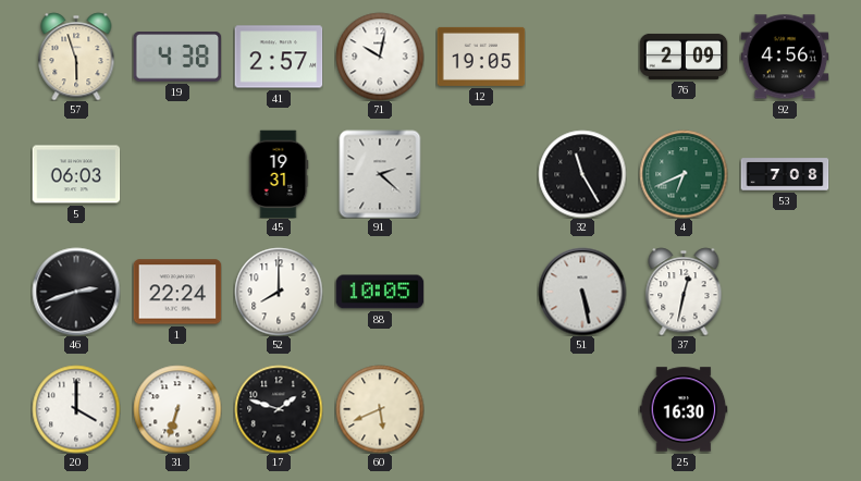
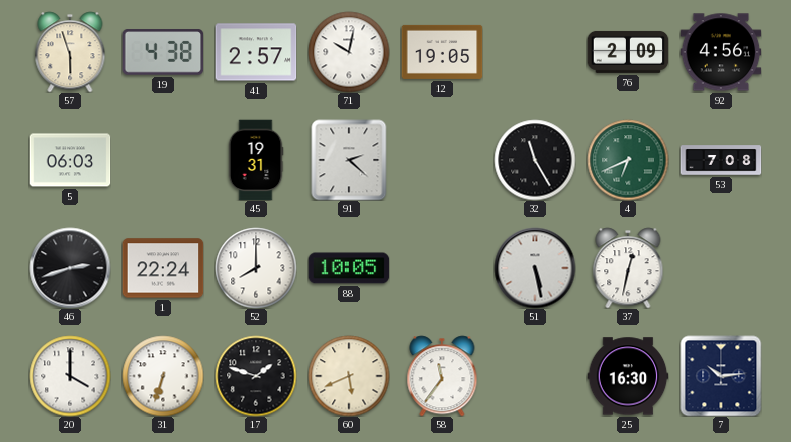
58: none -> 11:36
7: none -> 10:14
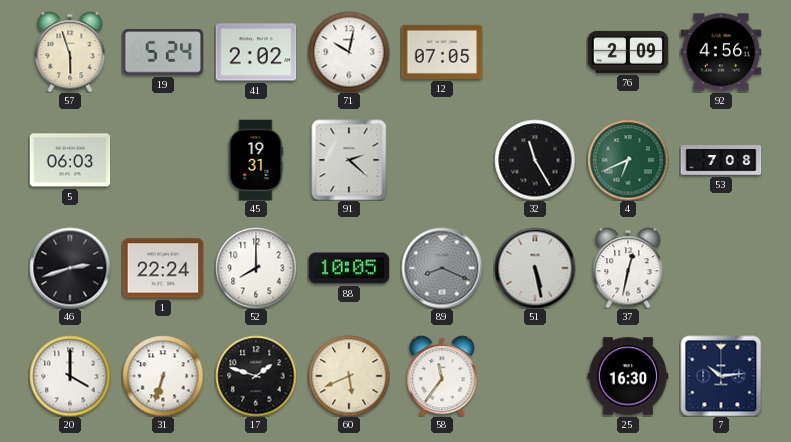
19: 4:38 -> 5:24
41: 2:57 -> 2:02
12: 19:05 -> 07:05
89: none -> 8:19
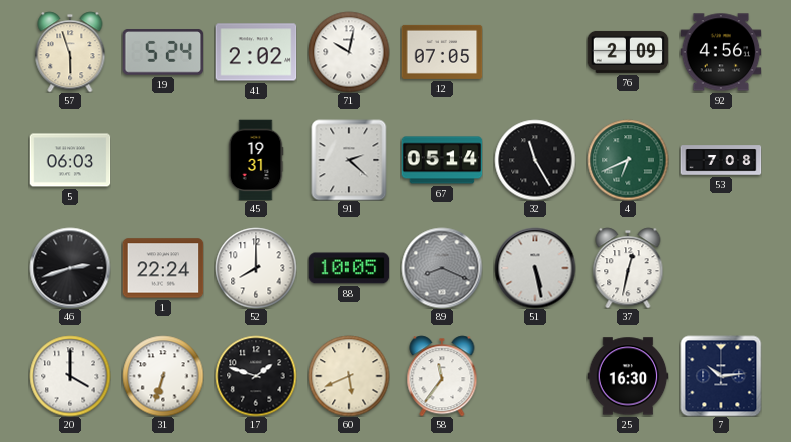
67: none -> 05:14
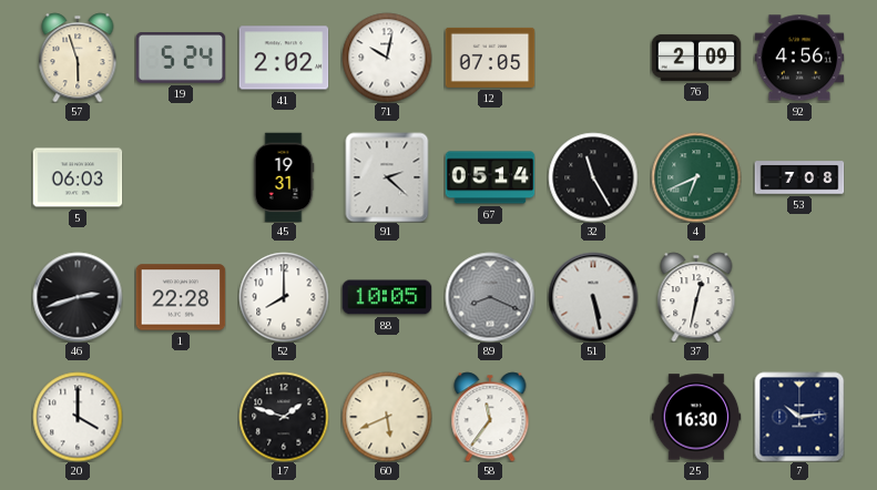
1: 22:24 -> 22:28
31: 6:33 -> none
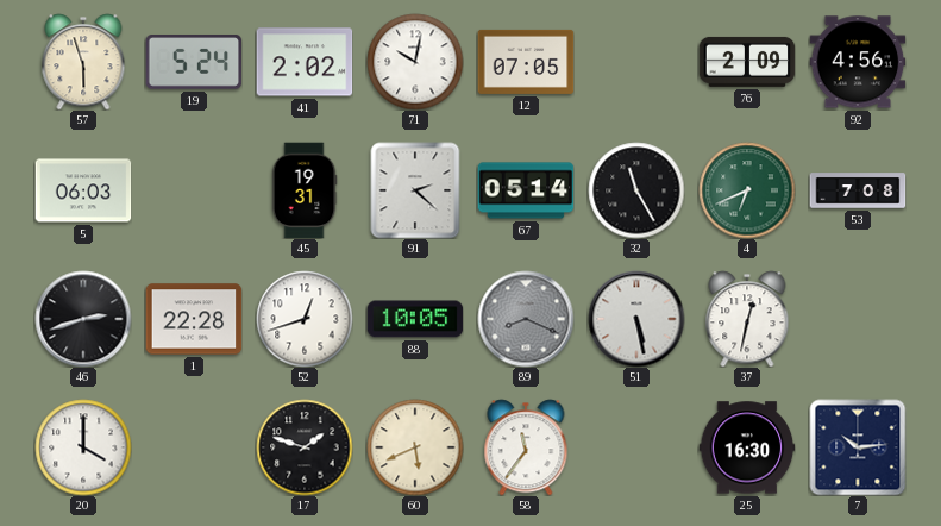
52: 8:00 -> 12:42
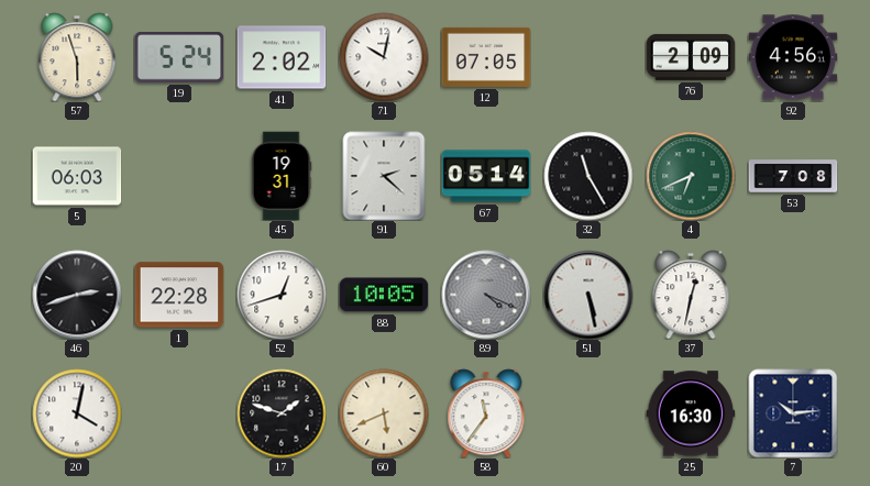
89: 8:19 -> 4:19
20: 4:00 -> 4:02
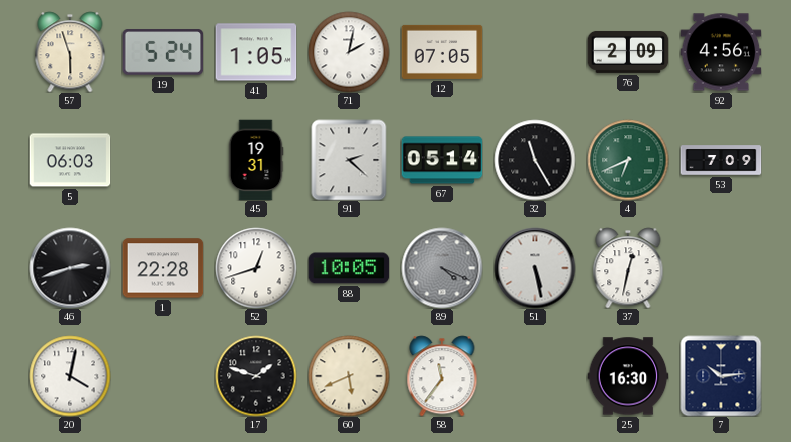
41: 2:02 -> 1:05
71: 10:02 -> 2:02
53: 7:08 -> 7:09
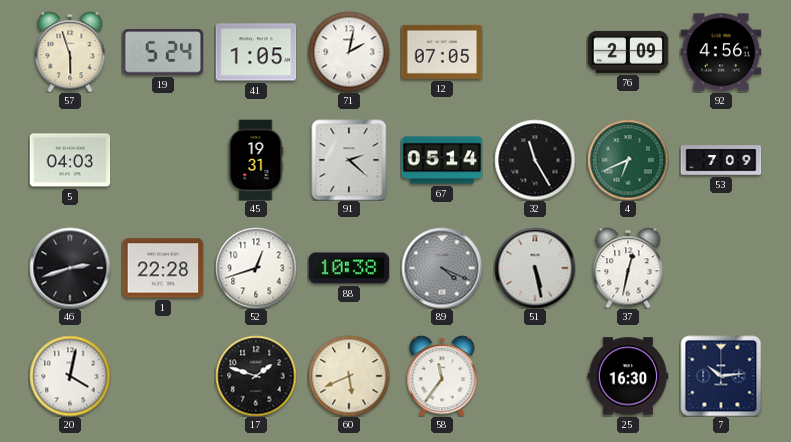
5: 06:03 -> 04:03
88: 10:05 -> 10:38
